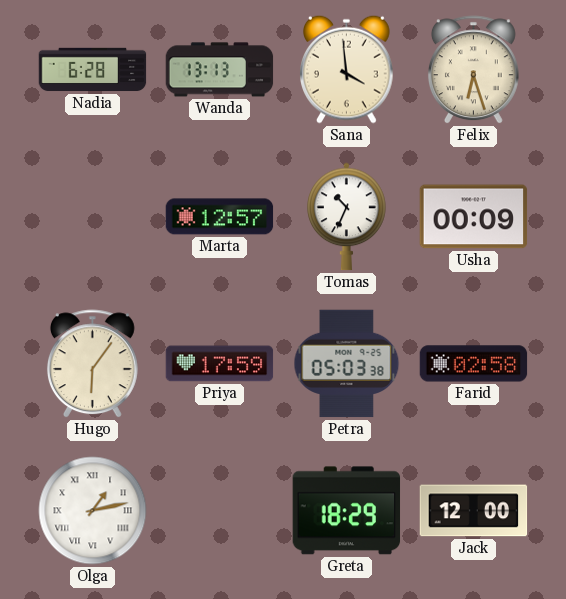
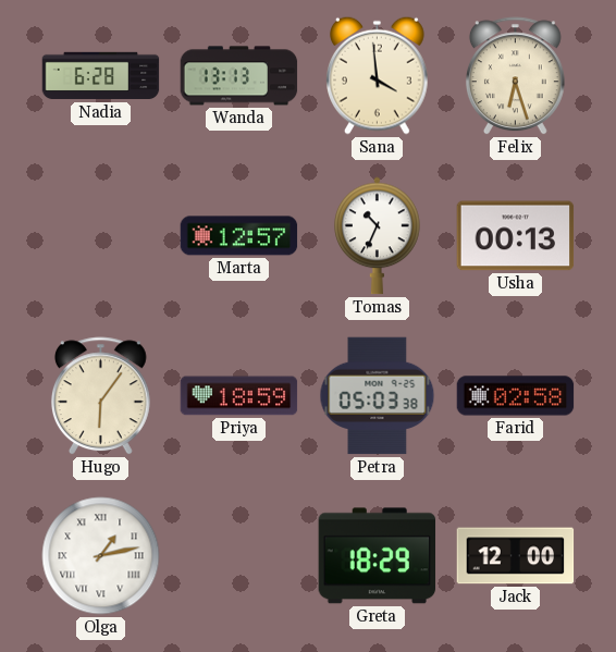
Usha: 00:09 -> 00:13
Priya: 17:59 -> 18:59
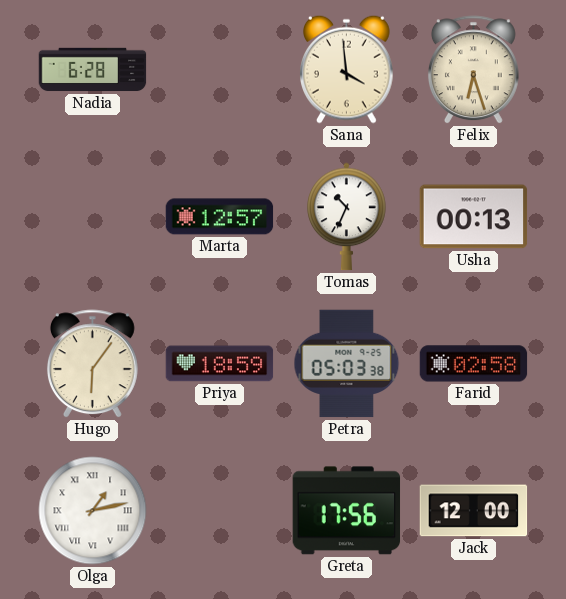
Wanda: 13:13 -> none
Greta: 18:29 -> 17:56
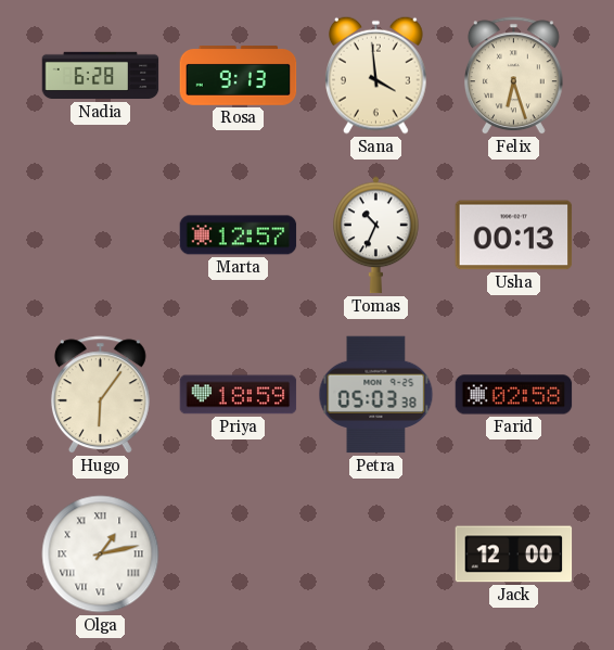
Rosa: none -> 9:13
Greta: 17:56 -> none
